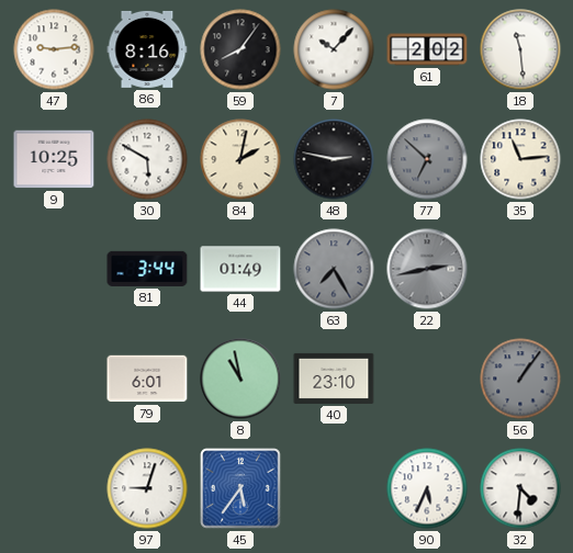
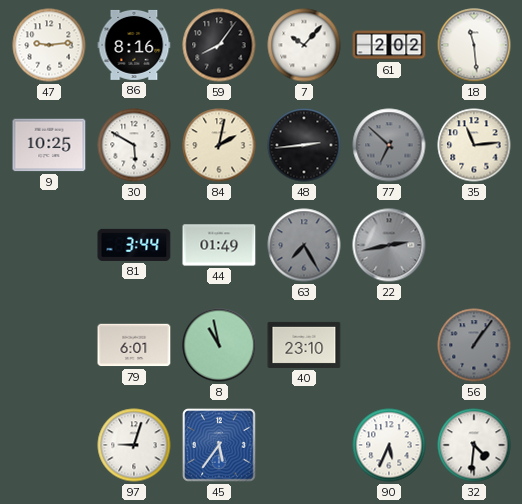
48: 2:47 -> 2:44
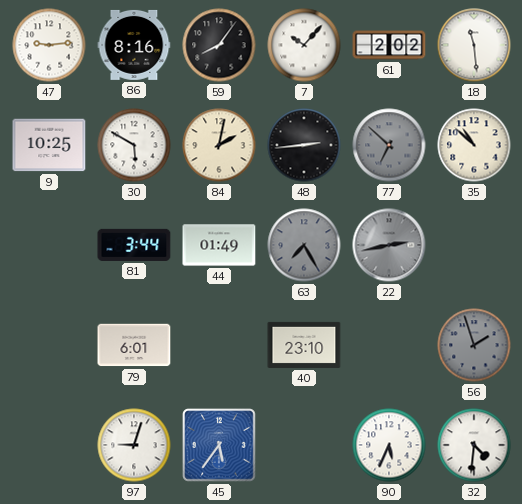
35: 11:14 -> 10:52
8: 10:58 -> none
56: 1:06 -> 1:57
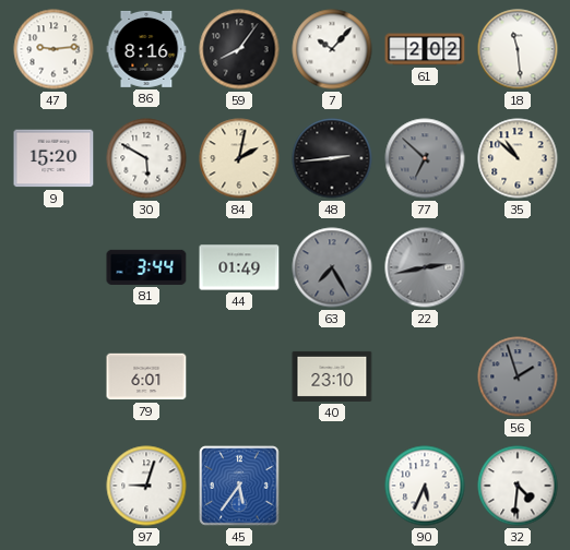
9: 10:25 -> 15:20
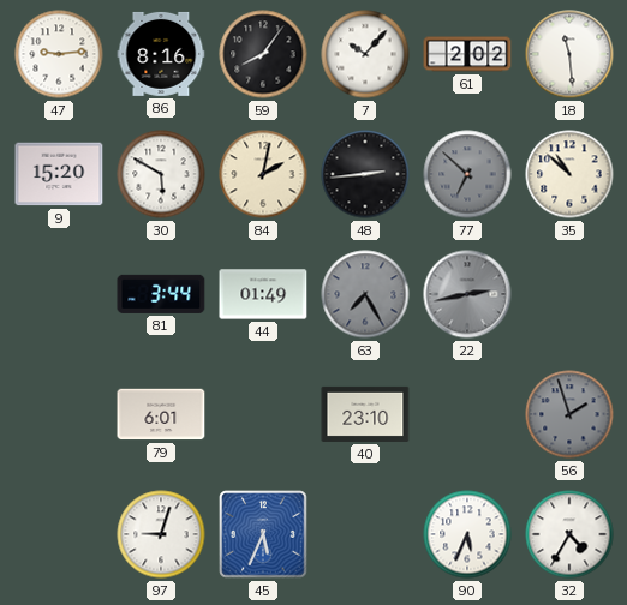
45: 5:36 -> 5:34
32: 4:31 -> 4:35
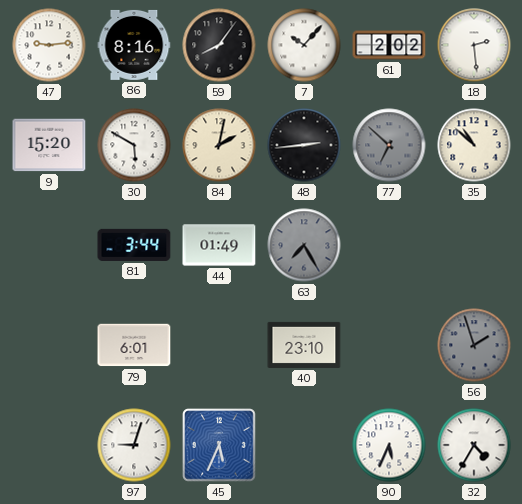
18: 11:29 -> 2:29
22: 2:43 -> none
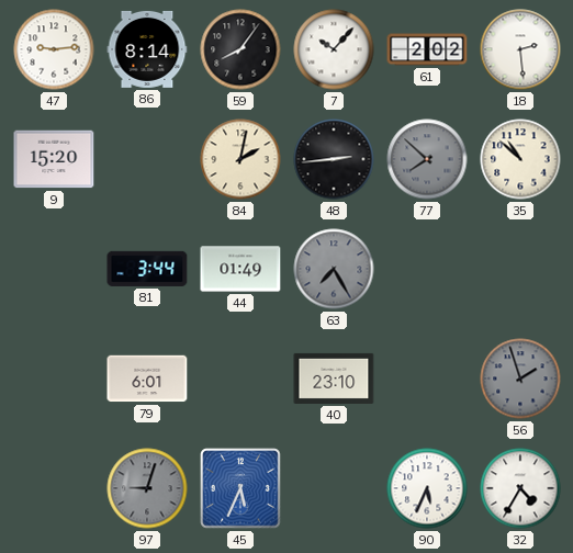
86: 8:16 -> 8:14
30: 5:50 -> none
77: 6:52 -> 7:52
97 dial: white -> grey
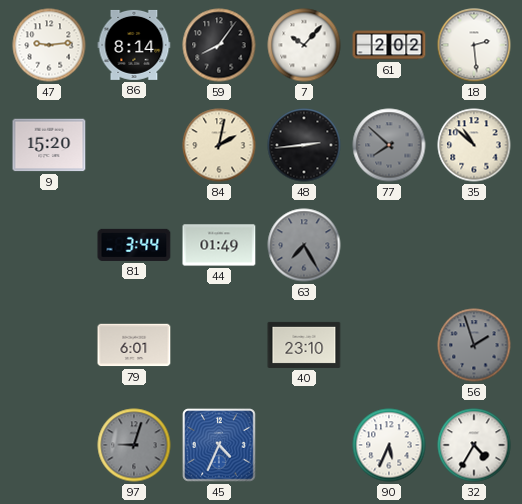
45: 5:34 -> 4:34
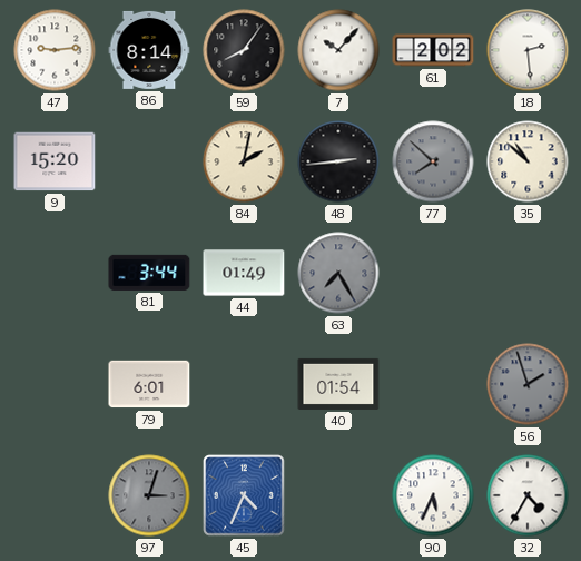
40: 23:10 -> 01:54
97: 9:03 -> 3:03
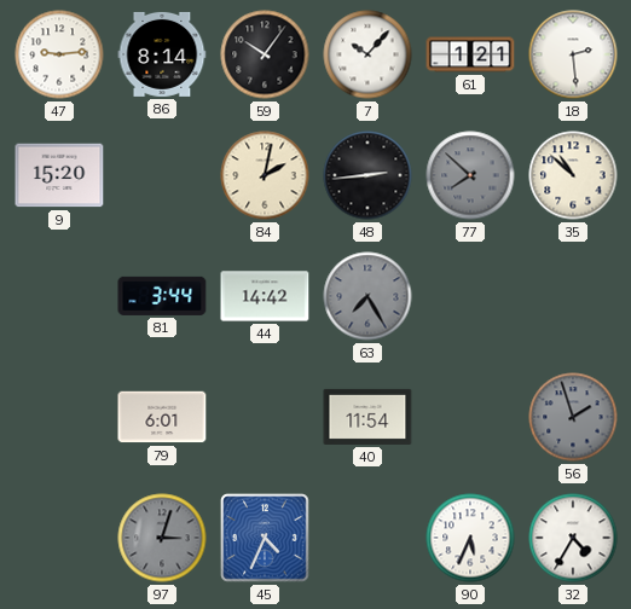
59: 8:06 -> 10:06
61: 2:02 -> 1:21
44: 01:49 -> 14:42
40: 01:54 -> 11:54
